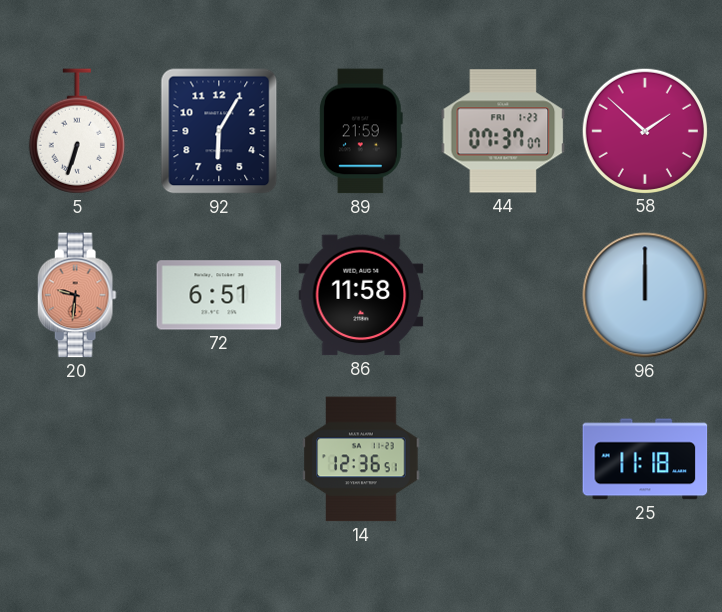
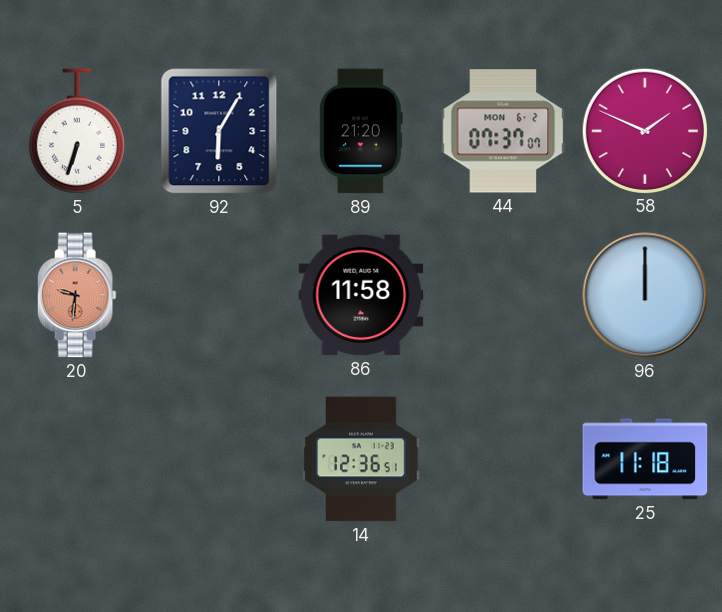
89: 21:59 -> 21:20
44 date: FRI 1-23 -> MON 6-2
58: 1:52 -> 1:49
72: 6:51 -> none
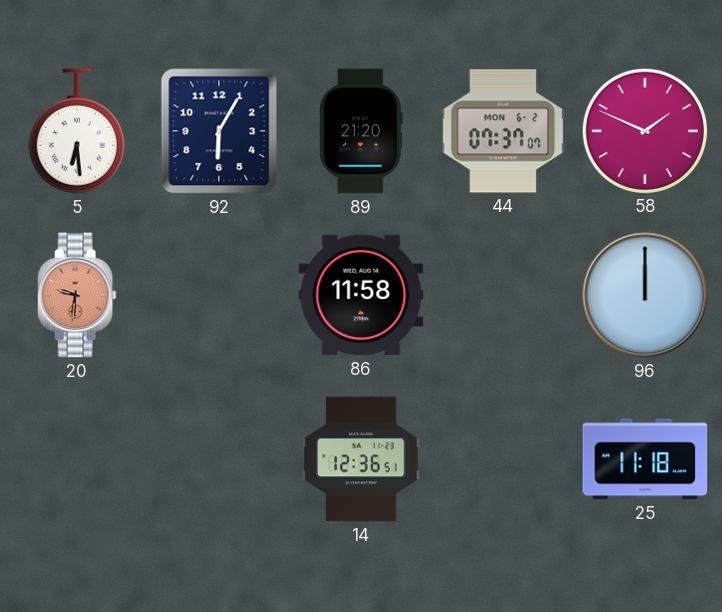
5: 6:33 -> 6:29
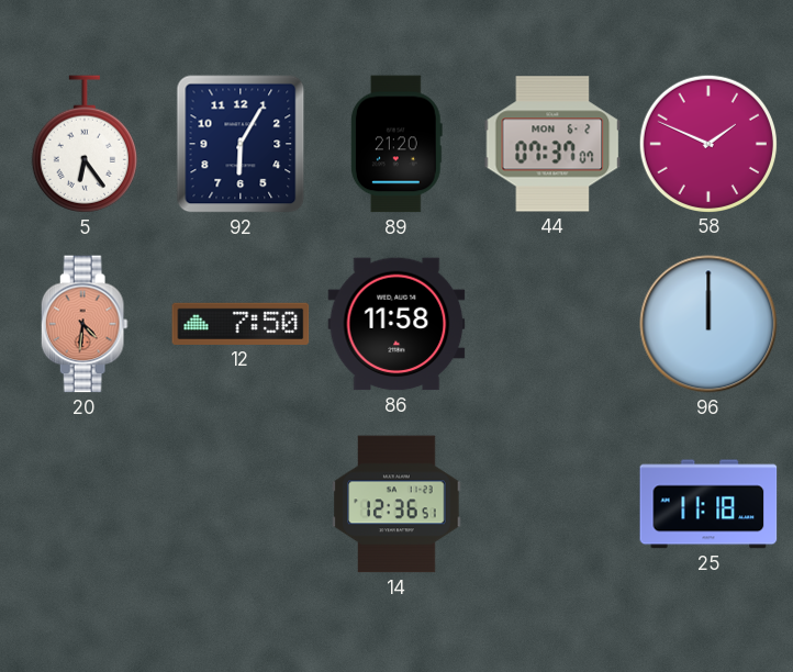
5: 6:29 -> 6:24
20: 9:31 -> 4:31
12: none -> 7:50
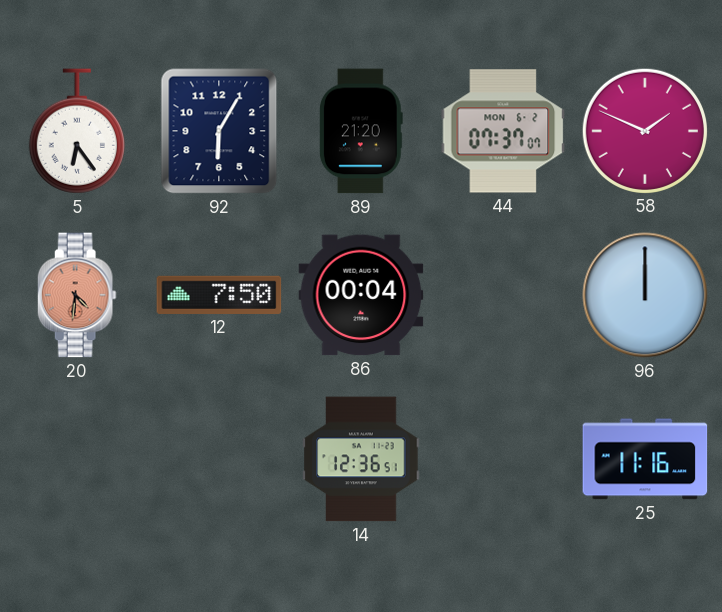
86: 11:58 -> 00:04
25: 11:18 -> 11:16
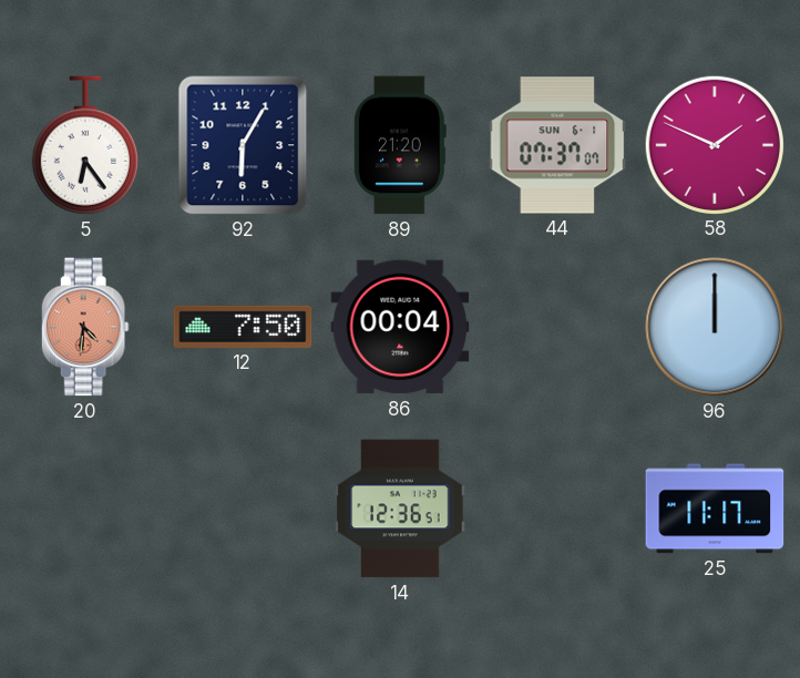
44 date: MON 6-2 -> SUN 6-1
25: 11:16 -> 11:17
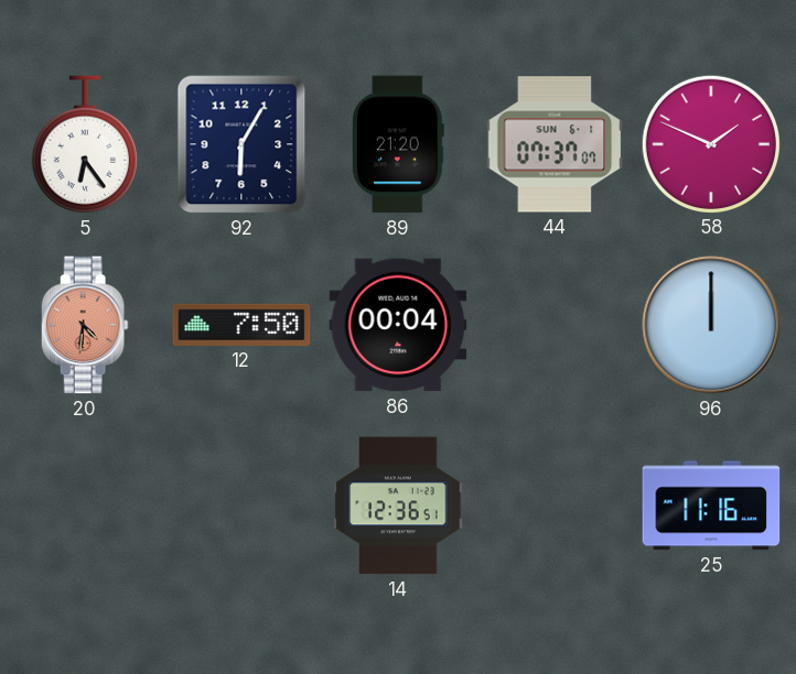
25: 11:17 -> 11:16
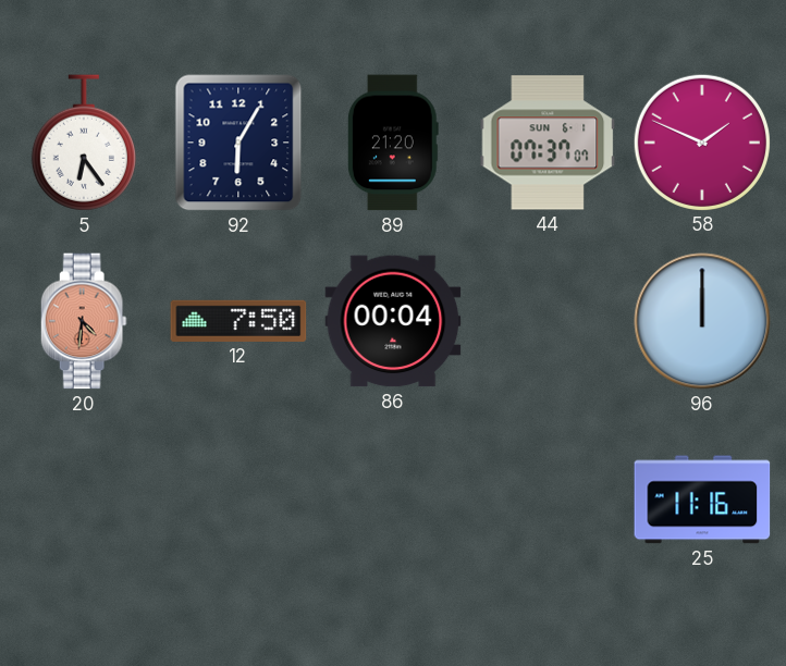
14: 12:36 -> none
